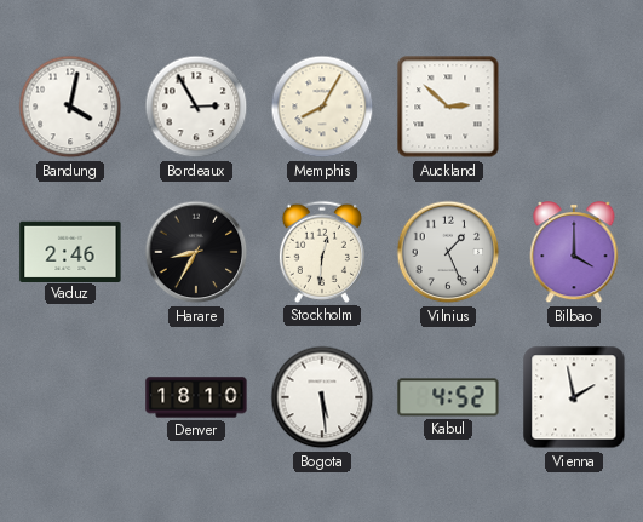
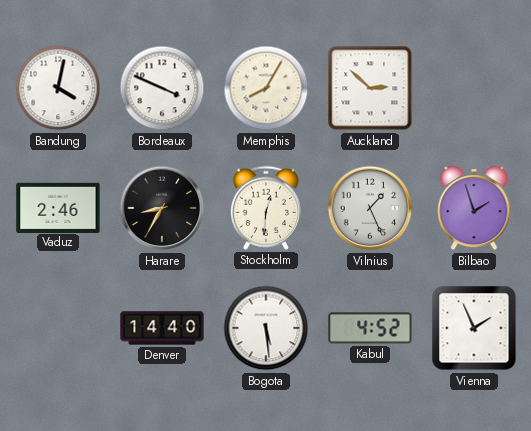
Bordeaux: 2:55 -> 3:49
Bilbao: 4:00 -> 1:57
Denver: 18:10 -> 14:40
Vienna: 1:58 -> 1:56
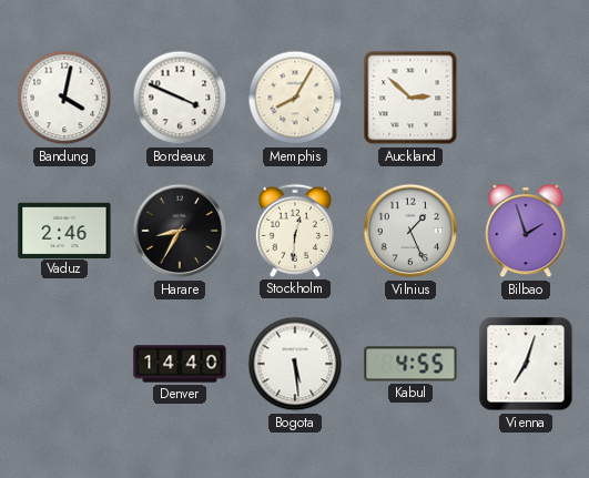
Kabul: 4:52 -> 4:55
Vienna: 1:56 -> 7:03
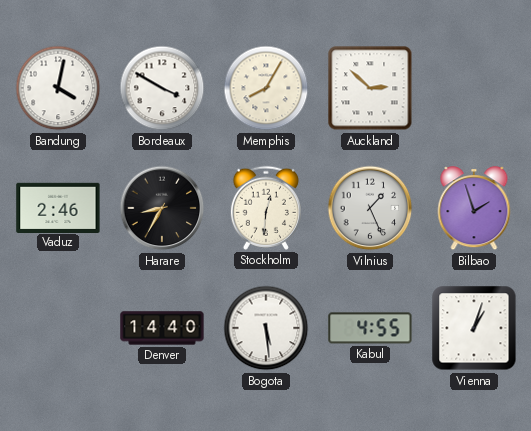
Bordeaux: 3:49 -> 3:50
Vienna: 7:03 -> 1:03
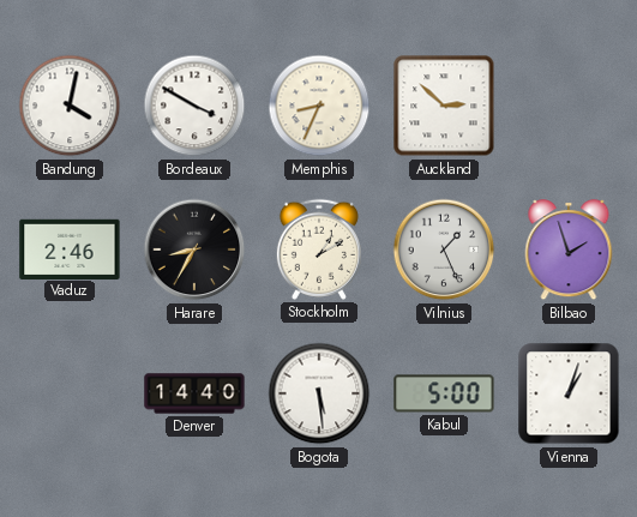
Memphis: 8:05 -> 8:34
Stockholm: 12:31 -> 1:10
Kabul: 4:55 -> 5:00
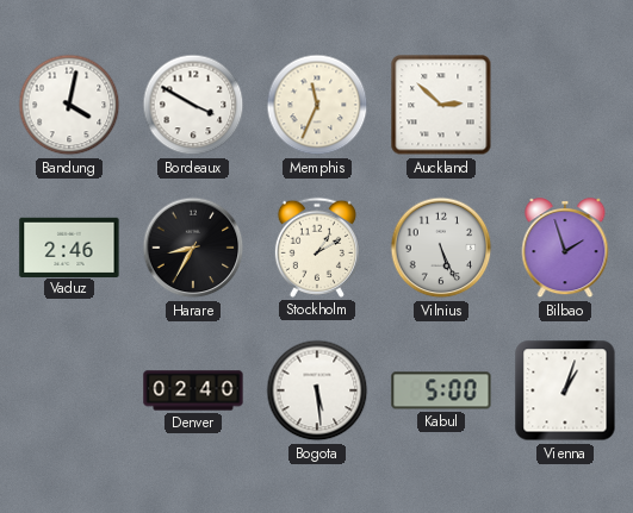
Memphis: 8:34 -> 11:34
Vilnius: 1:26 -> 5:26
Denver: 14:40 -> 02:40
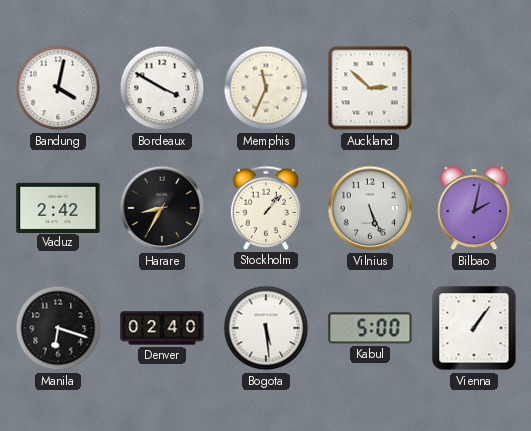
Vaduz: 2:46 -> 2:42
Stockholm: 1:10 -> 1:07
Bilbao: 1:57 -> 2:02
Manila: none -> 6:18
Vienna: 1:03 -> 1:06
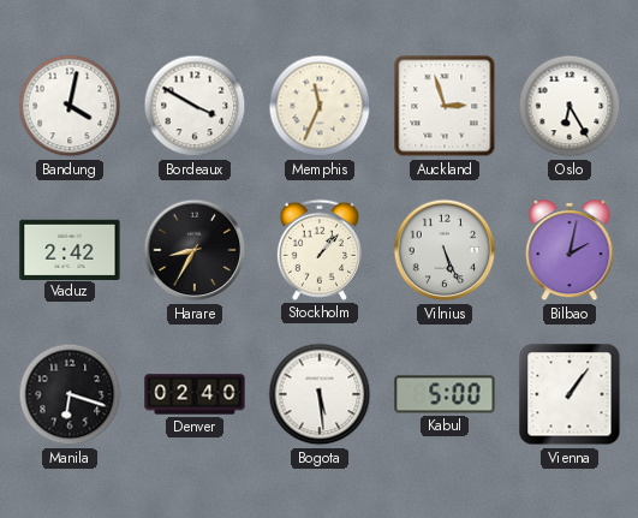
Auckland: 2:52 -> 2:57
Oslo: none -> 6:25
